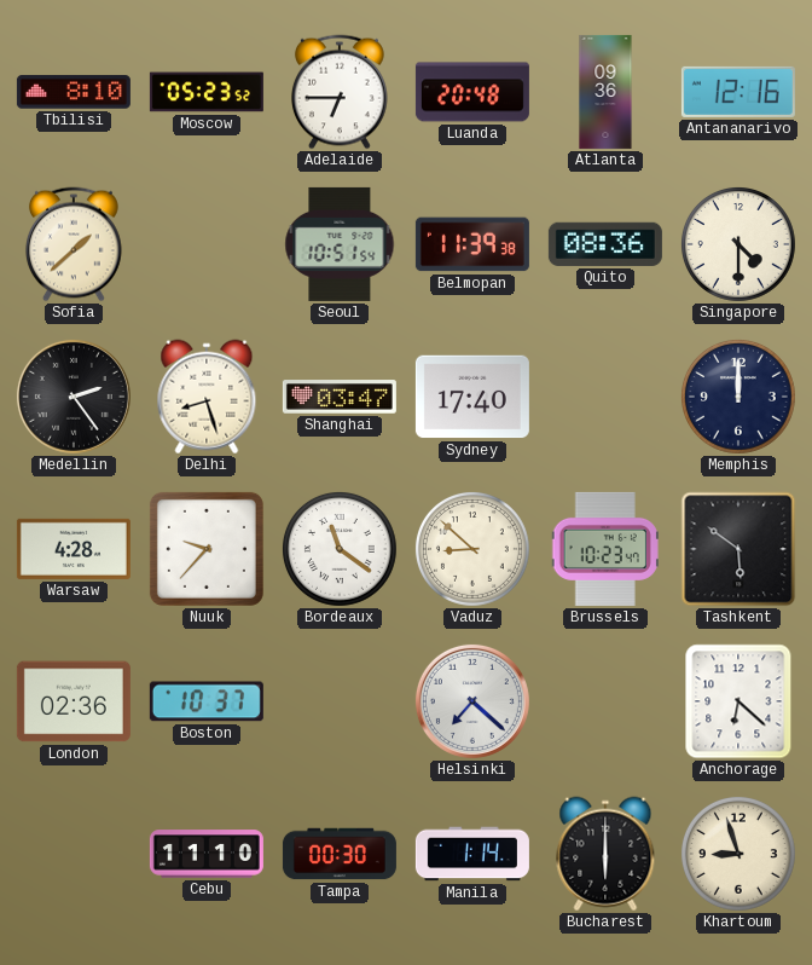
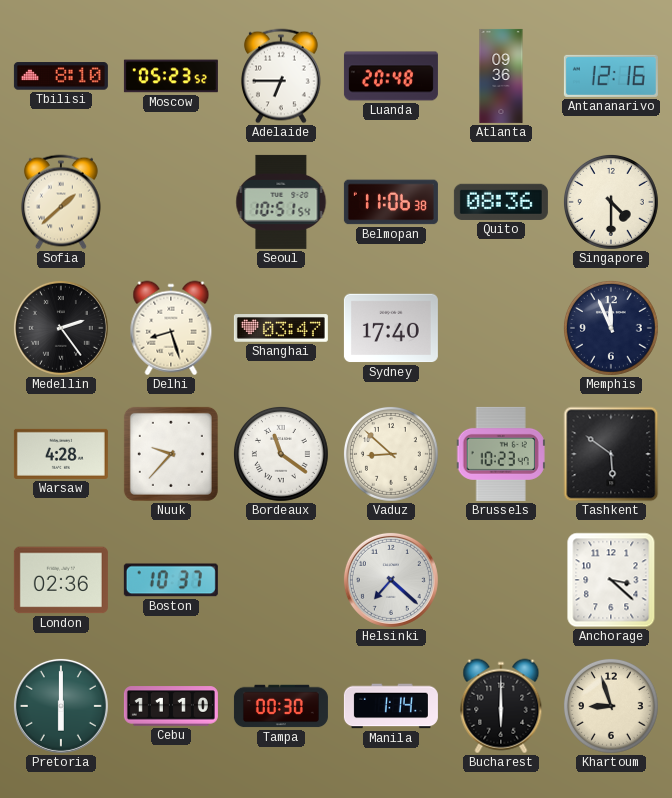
Belmopan: 11:39 -> 11:06
Memphis: 12:00 -> 11:56
Anchorage: 6:22 -> 3:22
Pretoria: none -> 6:00
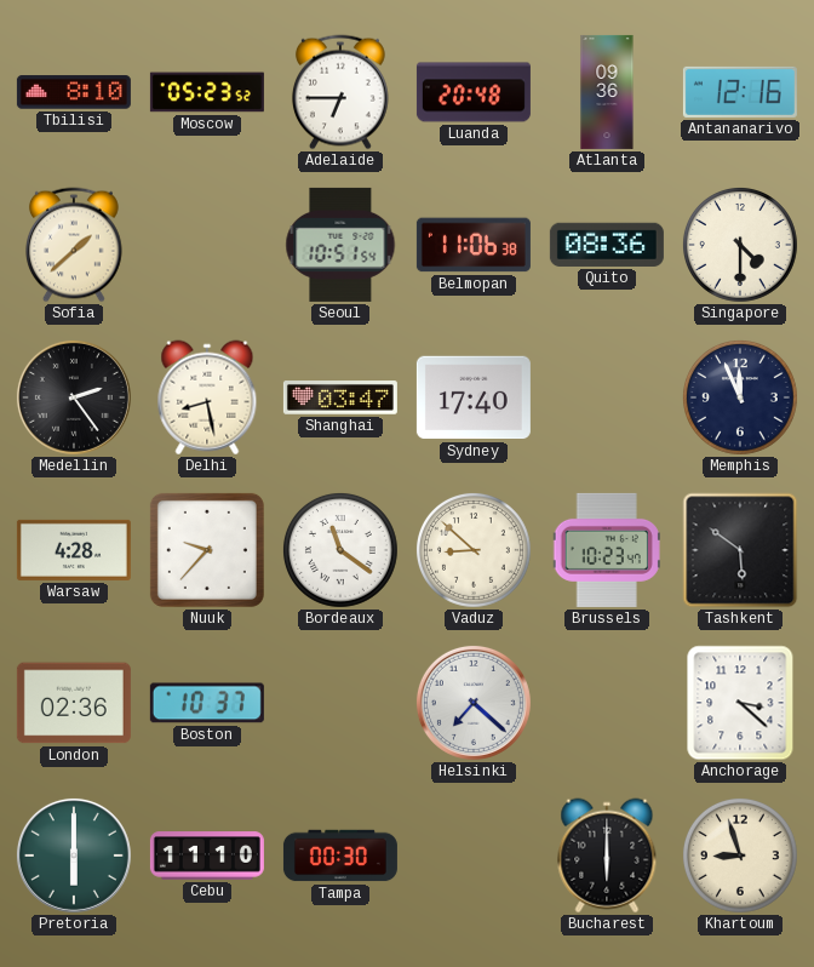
Delhi: 8:27 -> 8:28
Manila: 1:14 -> none
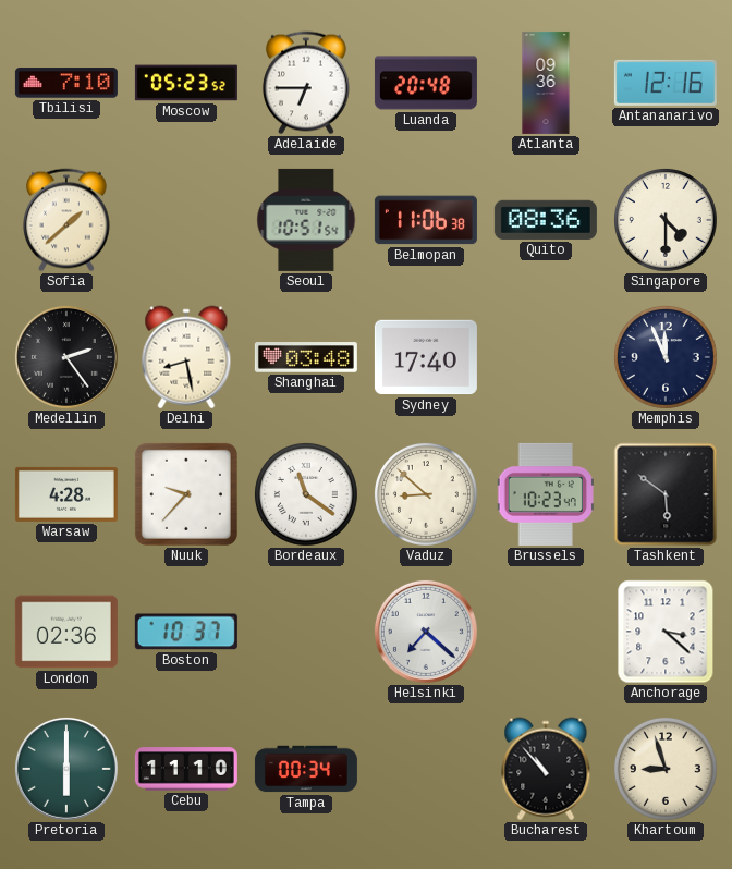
Tbilisi: 8:10 -> 7:10
Shanghai: 03:47 -> 03:48
Tampa: 00:30 -> 00:34
Bucharest: 6:00 -> 10:53
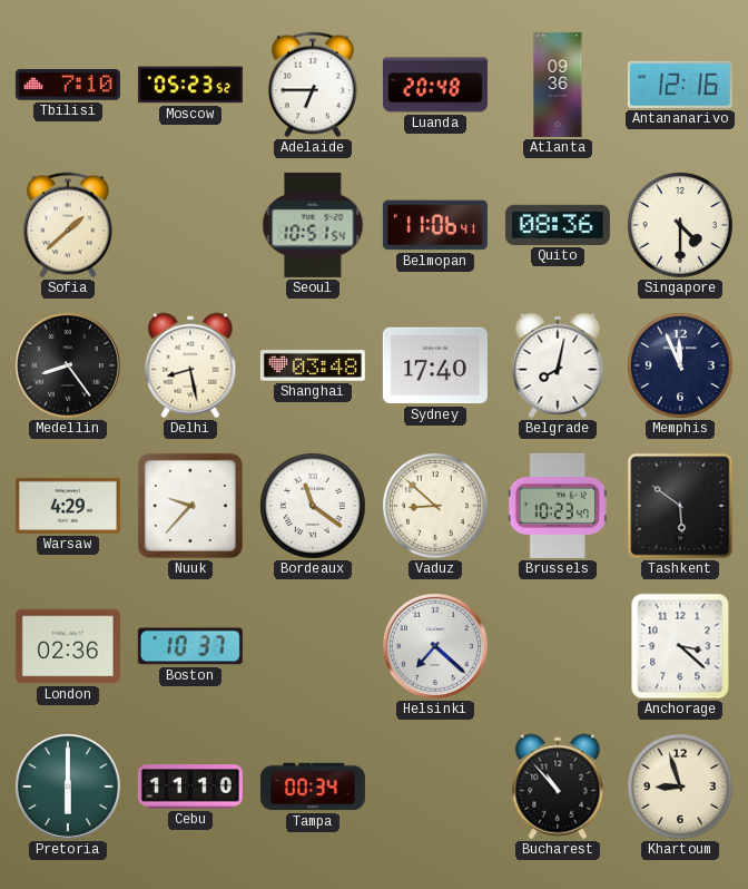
Belmopan: 11:06:38 -> 11:06:41
Medellin: 2:24 -> 8:24
Belgrade: none -> 8:02
Warsaw: 4:28 -> 4:29
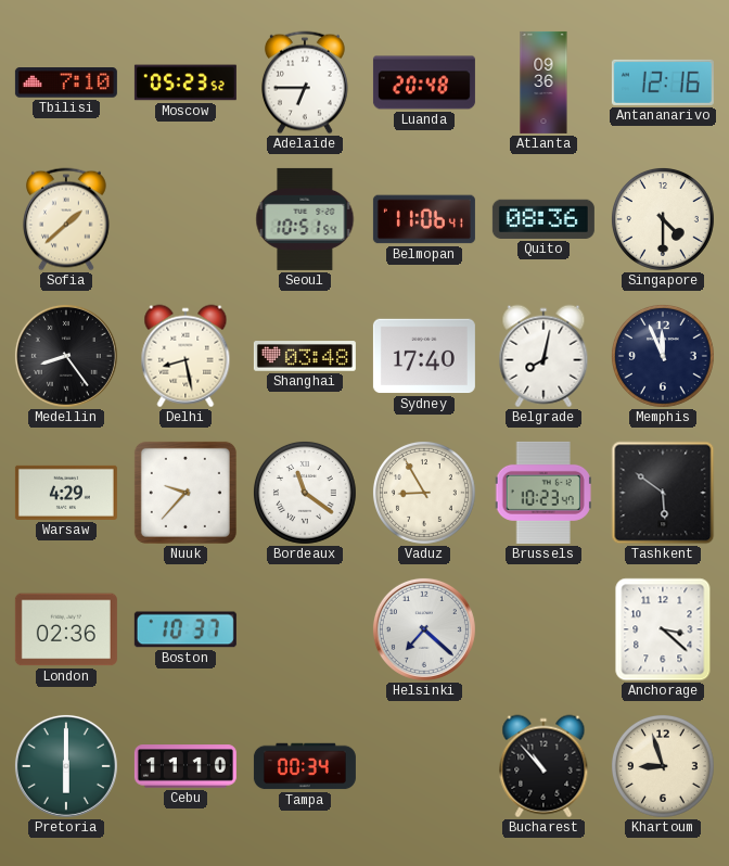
Vaduz: 8:52 -> 8:55
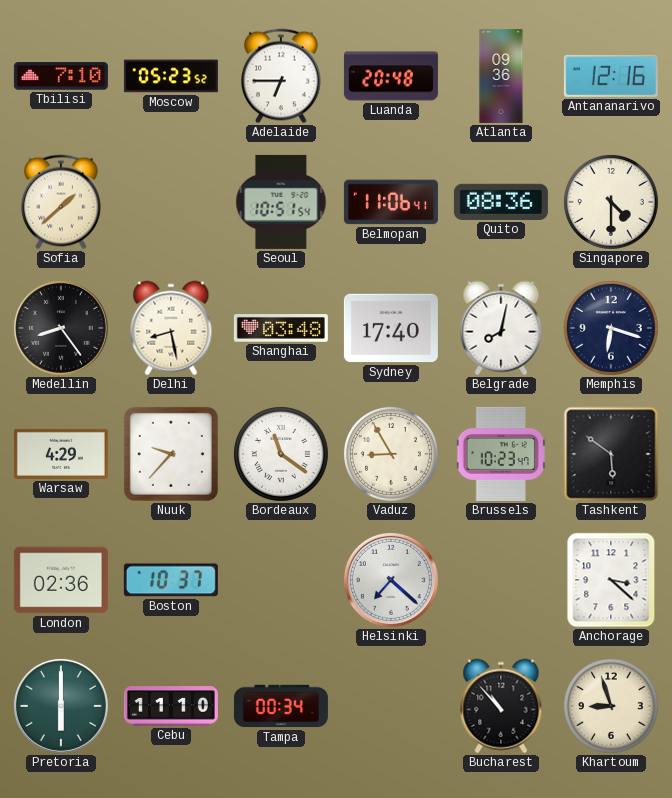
Memphis: 11:56 -> 6:18
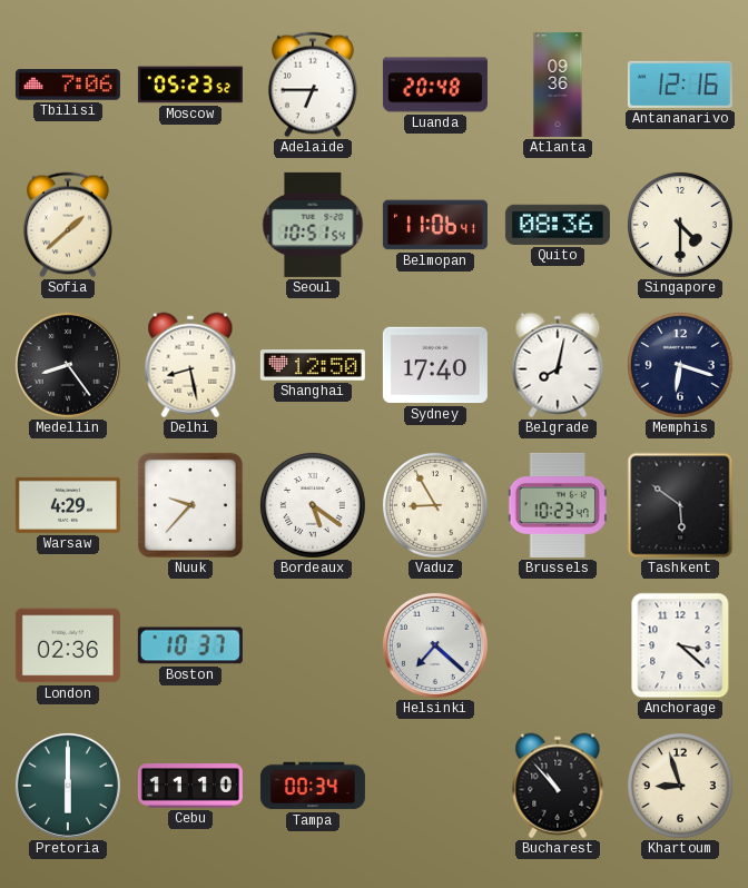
Tbilisi: 7:10 -> 7:06
Shanghai: 03:48 -> 12:50
Bordeaux: 11:21 -> 5:21
